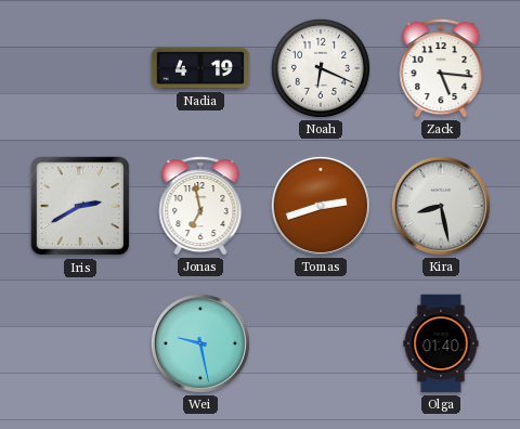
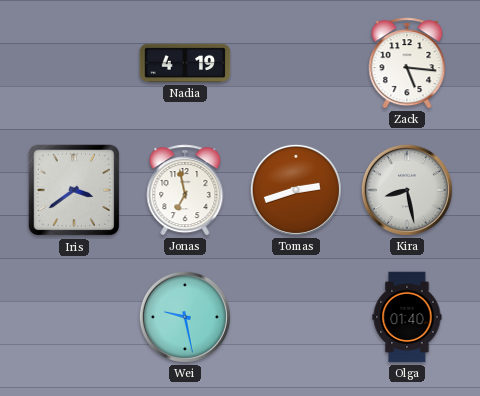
Noah: 6:19 -> none
Iris: 2:40 -> 3:39
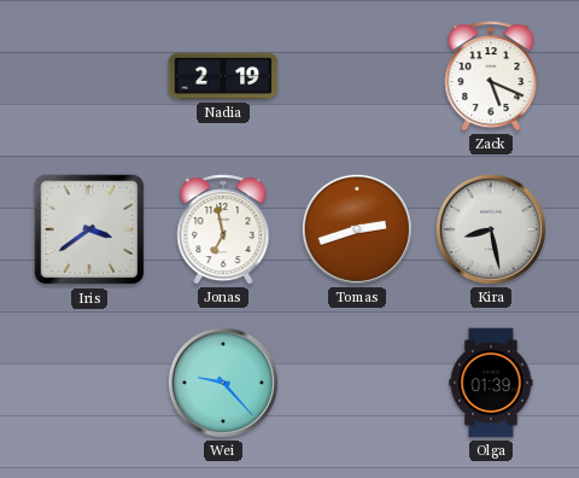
Nadia: 4:19 -> 2:19
Zack: 5:16 -> 5:19
Wei: 9:28 -> 9:23
Olga: 01:40 -> 01:39
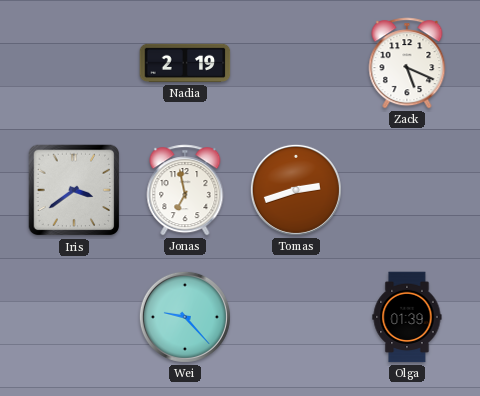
Kira: 8:28 -> none
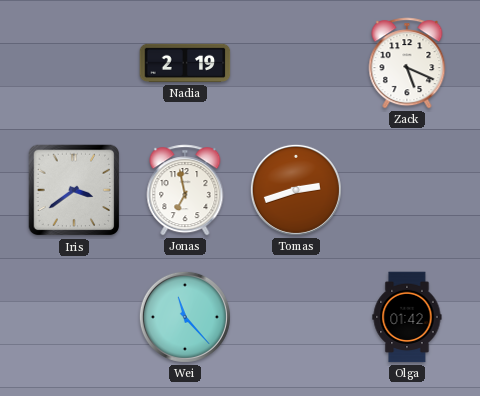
Wei: 9:23 -> 11:23
Olga: 01:39 -> 01:42
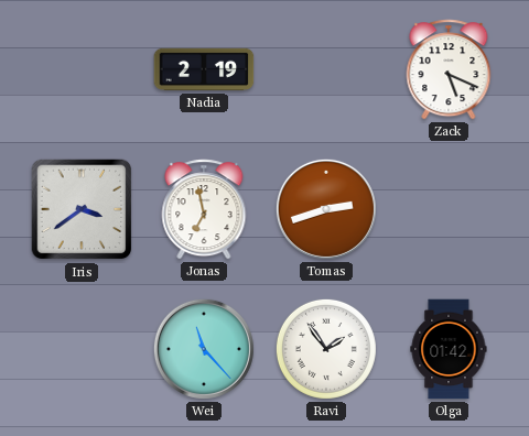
Ravi: none -> 1:54
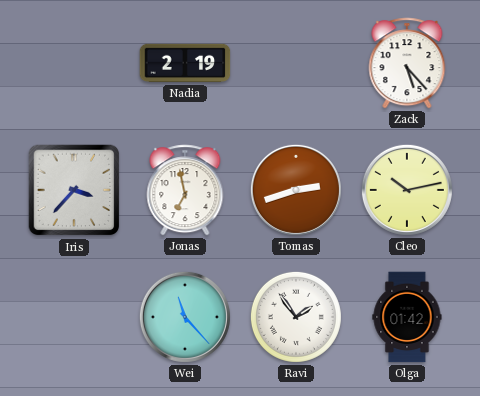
Zack: 5:19 -> 5:23
Iris: 3:39 -> 3:37
Cleo: none -> 10:13
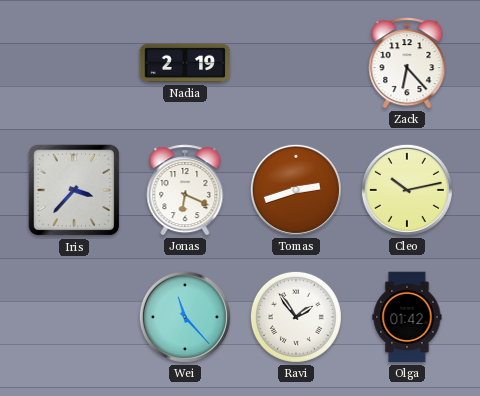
Zack: 5:23 -> 6:23
Jonas: 6:58 -> 6:19
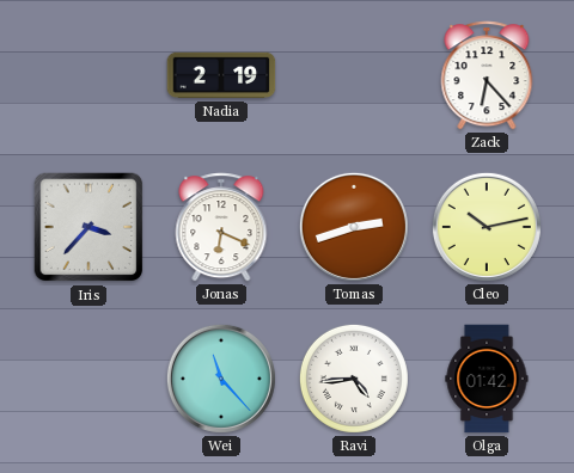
Ravi: 1:54 -> 4:44
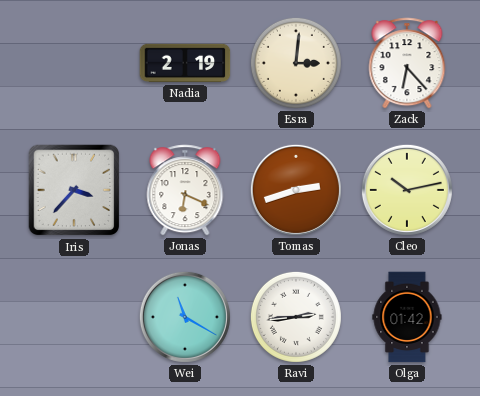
Esra: none -> 3:01
Wei: 11:23 -> 11:20
Ravi: 4:44 -> 2:44
